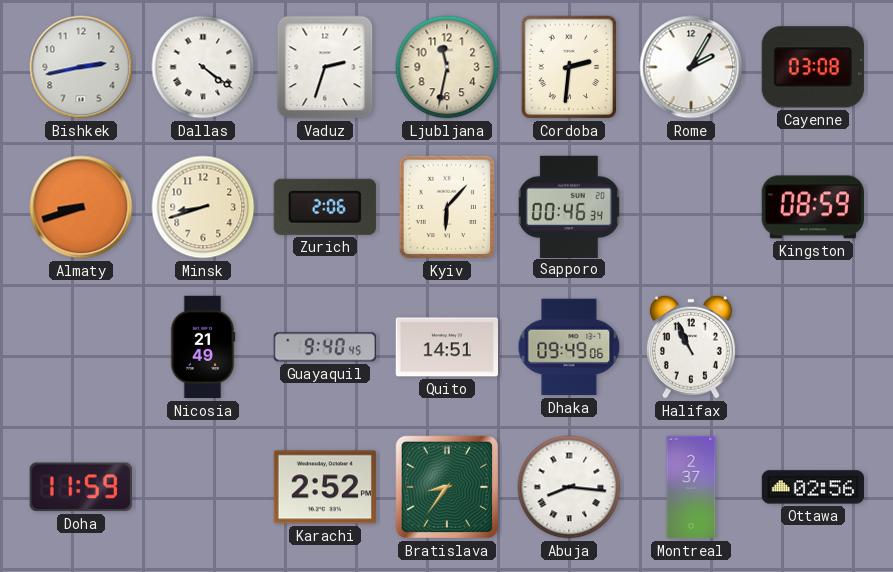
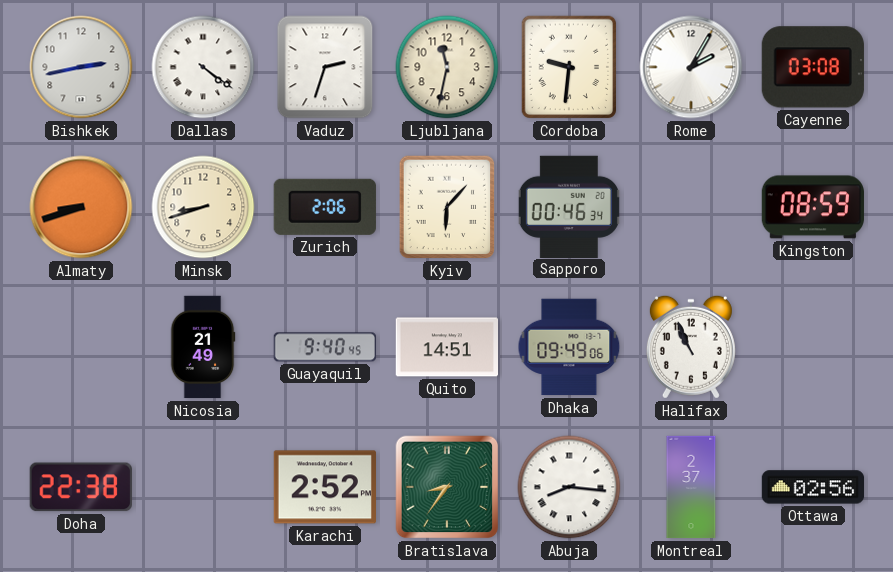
Cordoba: 2:31 -> 9:31
Doha: 11:59 -> 22:38
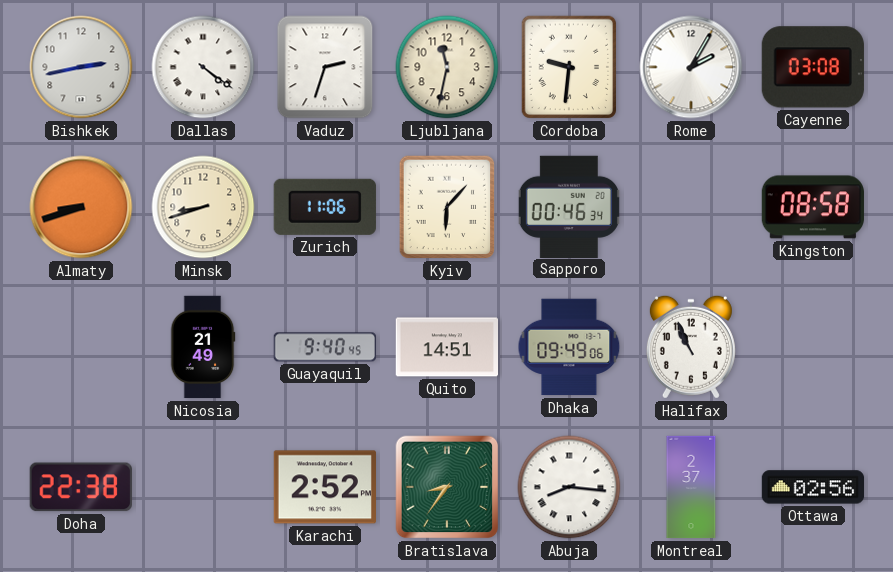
Zurich: 2:06 -> 11:06
Kingston: 08:59 -> 08:58
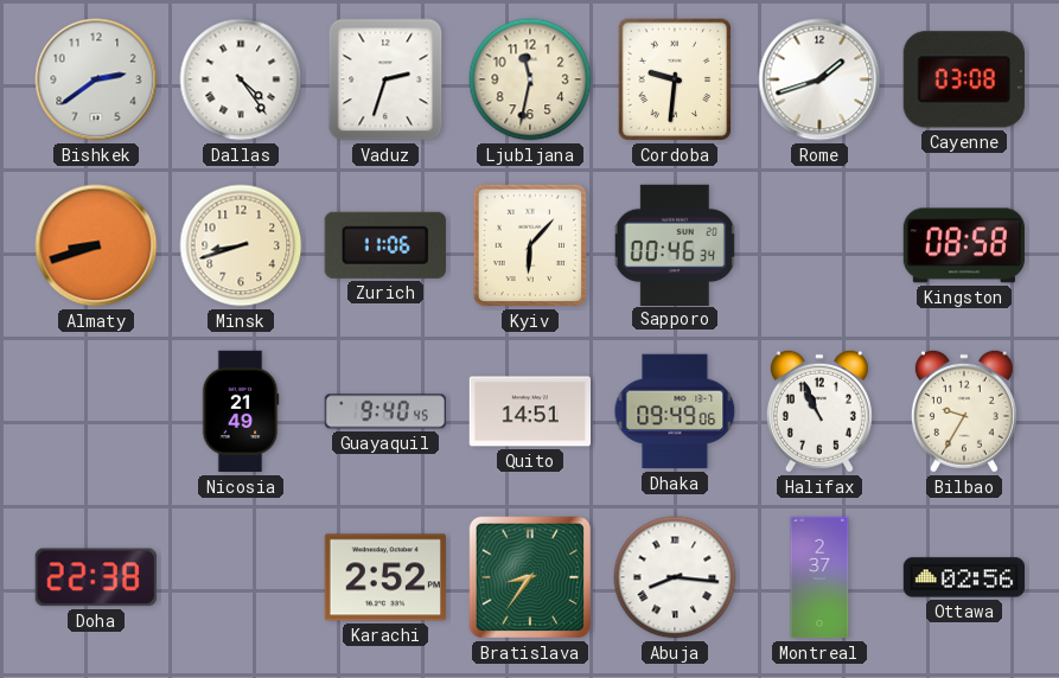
Bishkek: 2:43 -> 2:39
Dallas: 4:21 -> 4:24
Rome: 2:05 -> 1:42
Bilbao: none -> 9:35
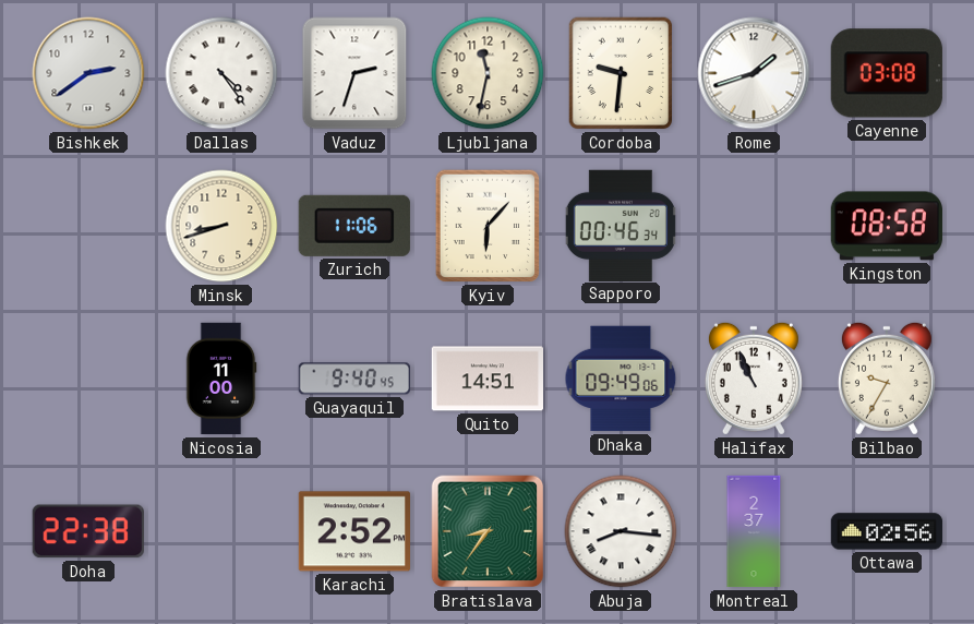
Almaty: 8:42 -> none
Nicosia: 21:49 -> 11:00
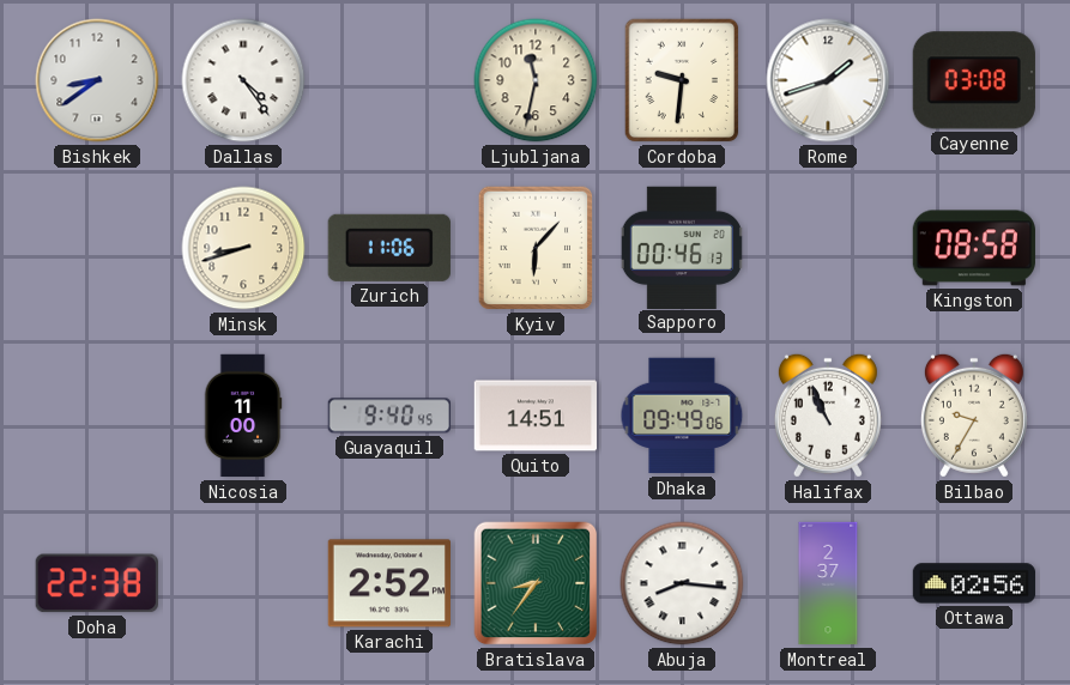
Bishkek: 2:39 -> 8:39
Vaduz: 2:33 -> none
Sapporo: 00:46:34 -> 00:46:13
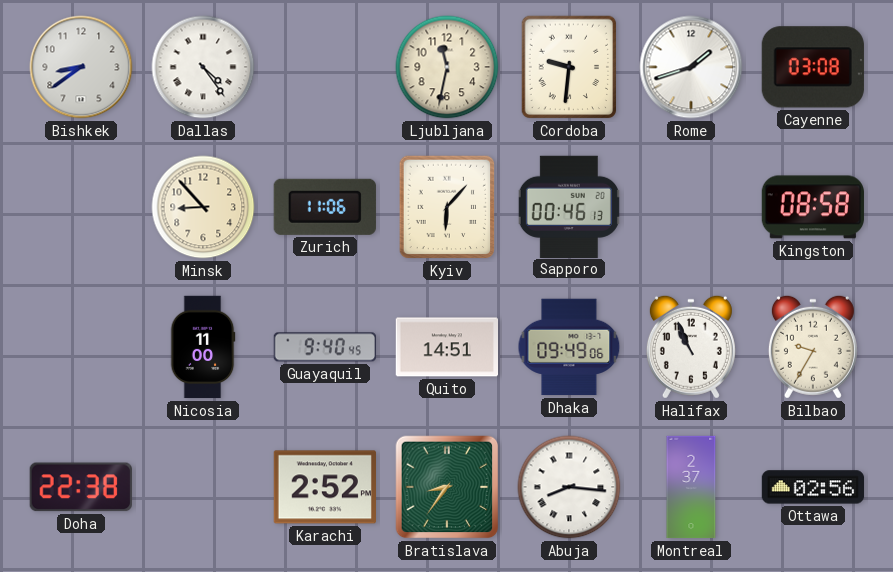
Minsk: 8:42 -> 8:53
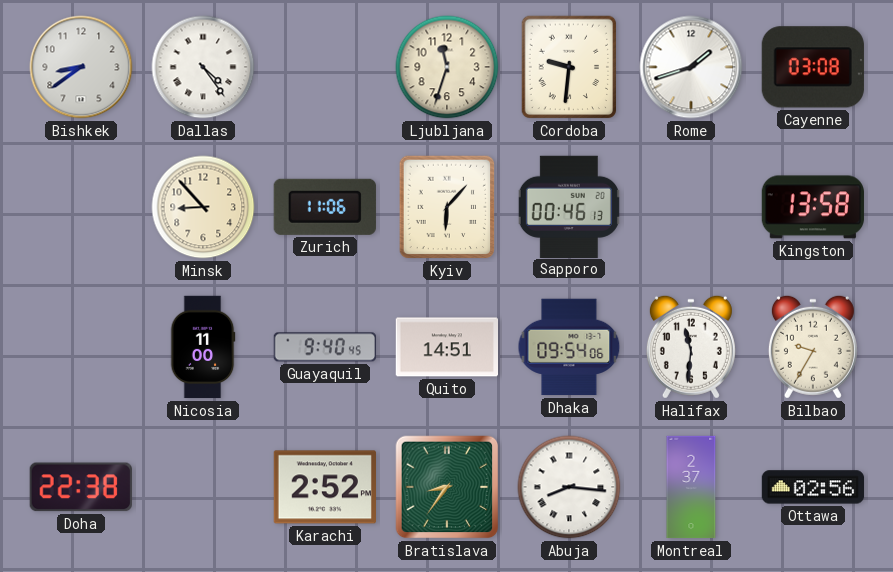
Ljubljana: 11:32 -> 11:33
Kingston: 08:58 -> 13:58
Dhaka: 09:49 -> 09:54
Halifax: 10:56 -> 11:31
